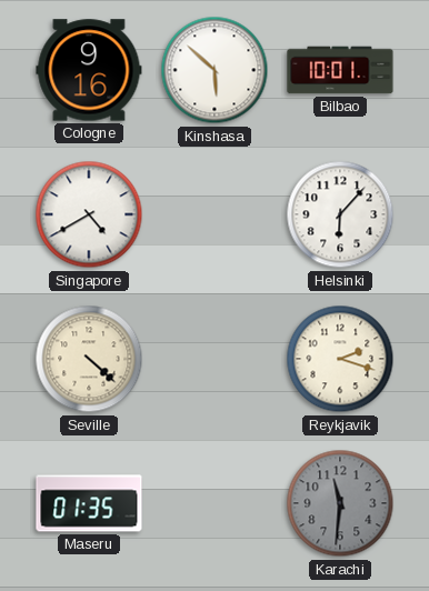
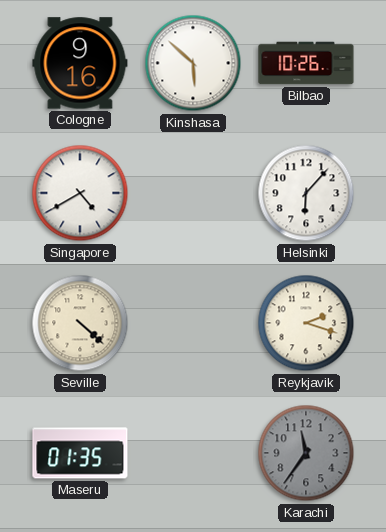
Bilbao: 10:01 -> 10:26
Karachi: 11:31 -> 11:36
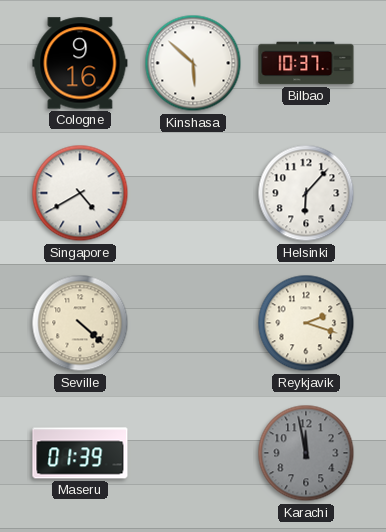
Bilbao: 10:26 -> 10:37
Maseru: 01:35 -> 01:39
Karachi: 11:36 -> 11:58
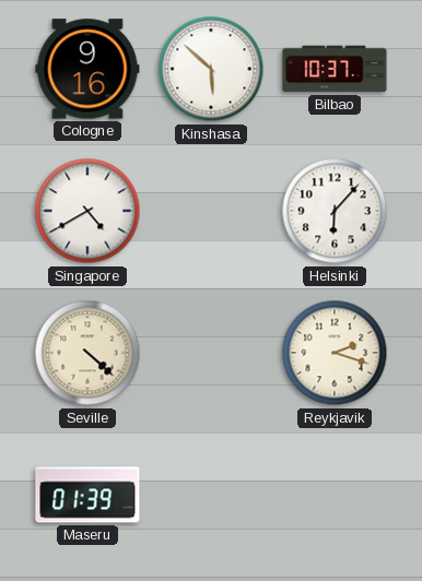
Karachi: 11:58 -> none
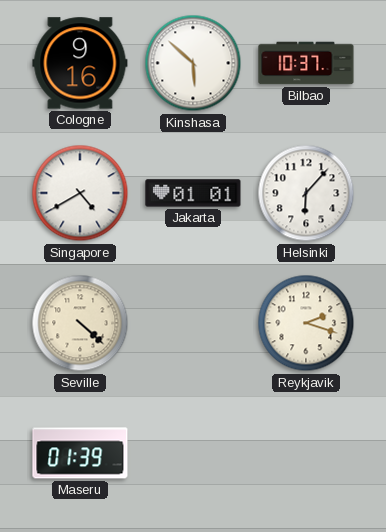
Jakarta: none -> 01:01
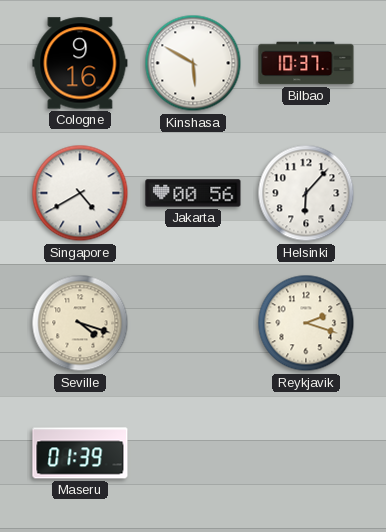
Kinshasa: 5:52 -> 5:50
Jakarta: 01:01 -> 00:56
Seville: 4:22 -> 4:18
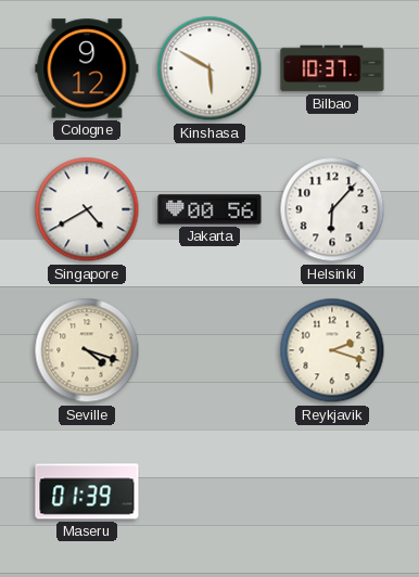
Cologne: 9:16 -> 9:12
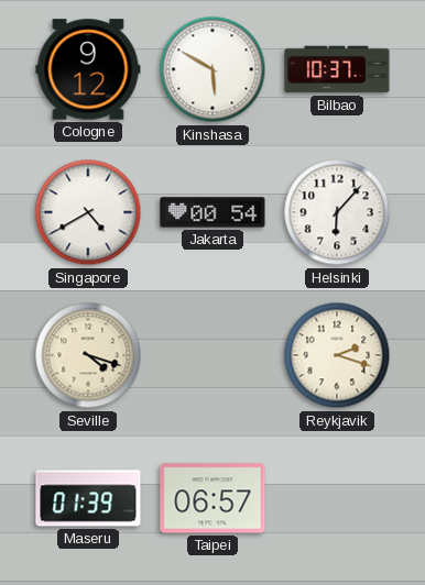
Jakarta: 00:56 -> 00:54
Taipei: none -> 06:57
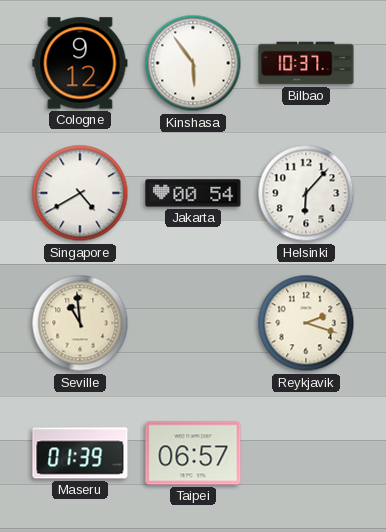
Kinshasa: 5:50 -> 5:54
Seville: 4:18 -> 10:59
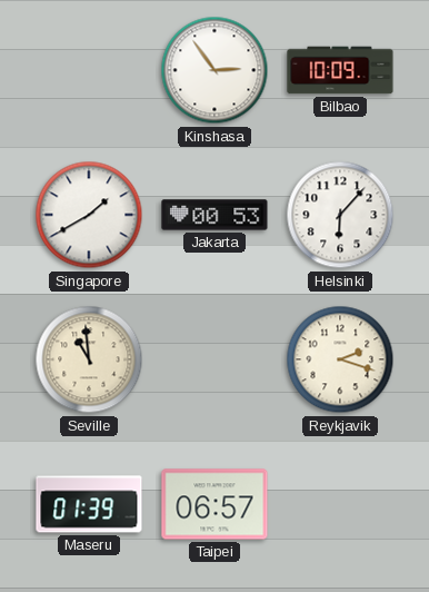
Cologne: 9:12 -> none
Kinshasa: 5:54 -> 2:54
Bilbao: 10:37 -> 10:09
Singapore: 4:40 -> 1:40
Jakarta: 00:54 -> 00:53
